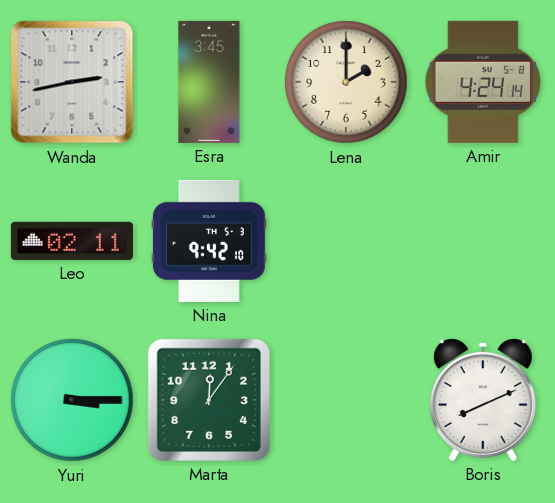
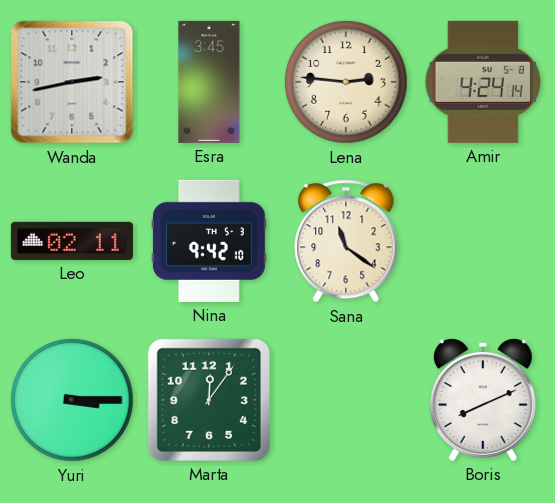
Lena: 2:00 -> 2:46
Sana: none -> 11:21
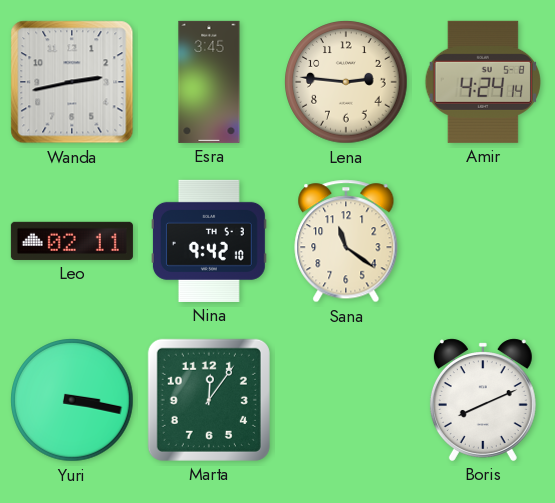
Yuri: 3:15 -> 3:17
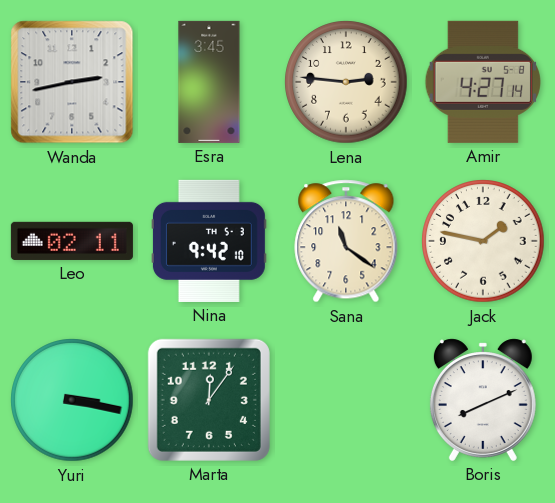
Amir: 4:24 -> 4:27
Jack: none -> 1:47
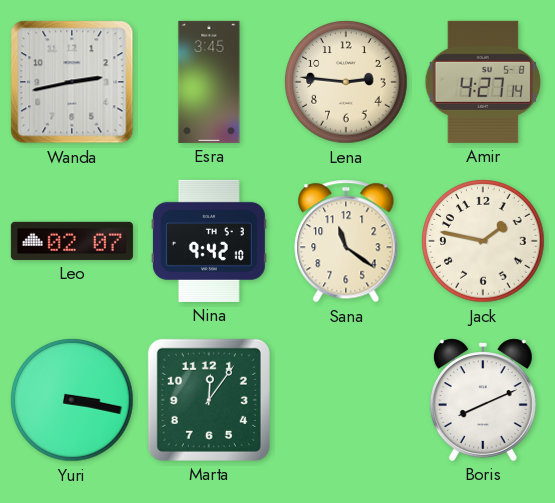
Leo: 02:11 -> 02:07
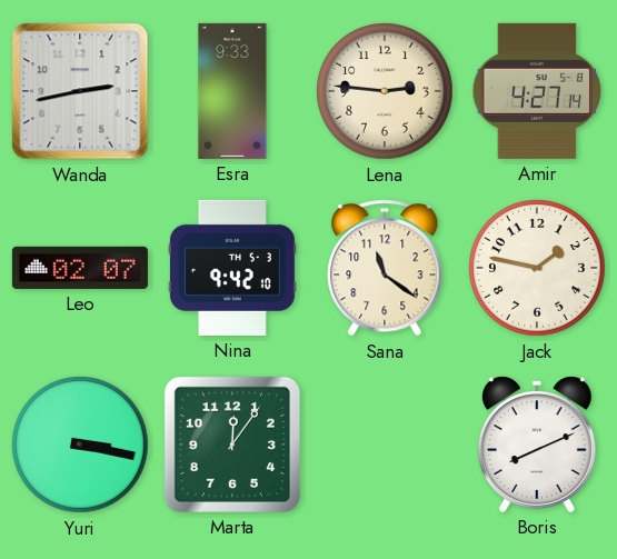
Esra: 3:45 -> 9:33
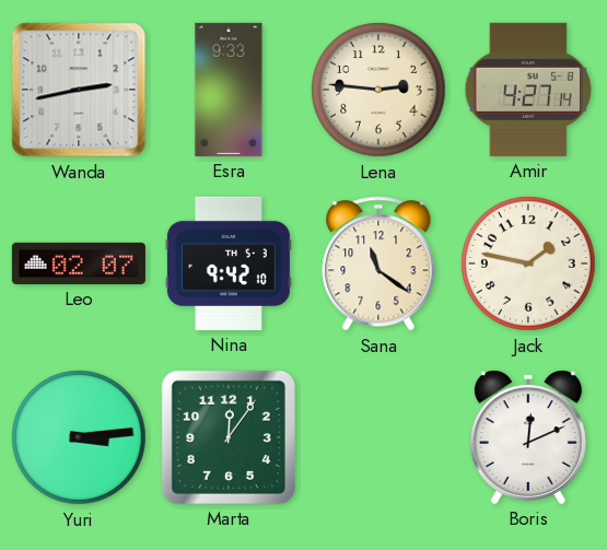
Yuri: 3:17 -> 3:14
Boris: 8:11 -> 12:11
